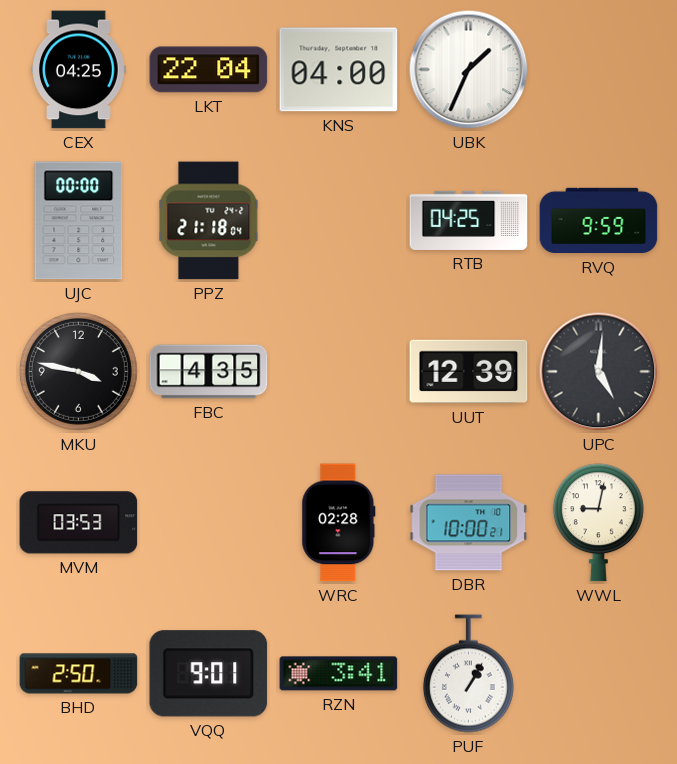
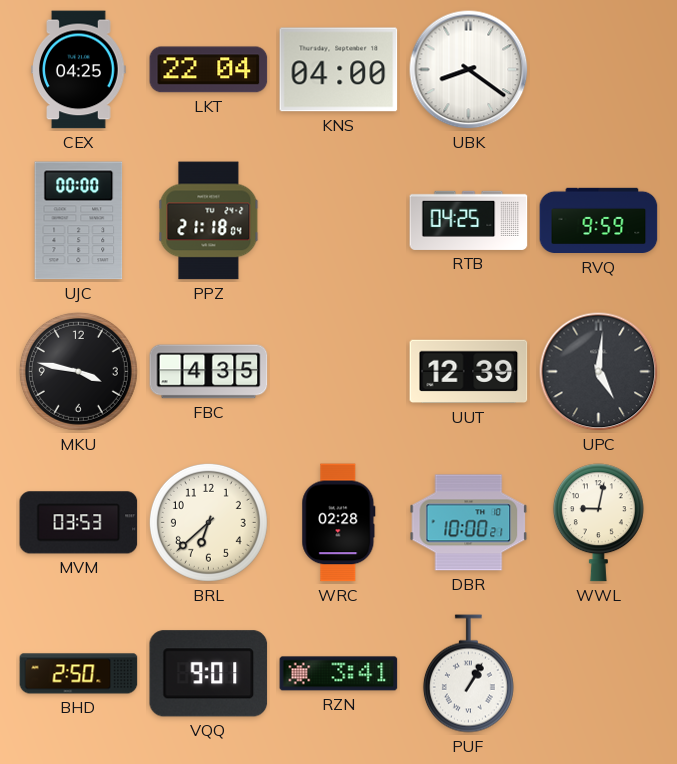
UBK: 1:34 -> 8:21
BRL: none -> 6:38
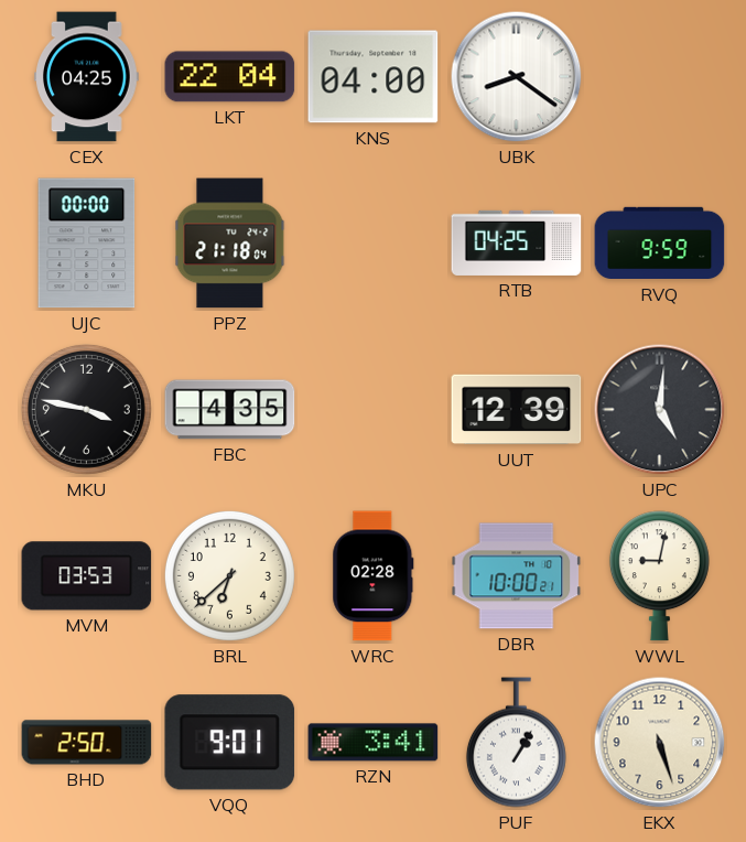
EKX: none -> 5:27
